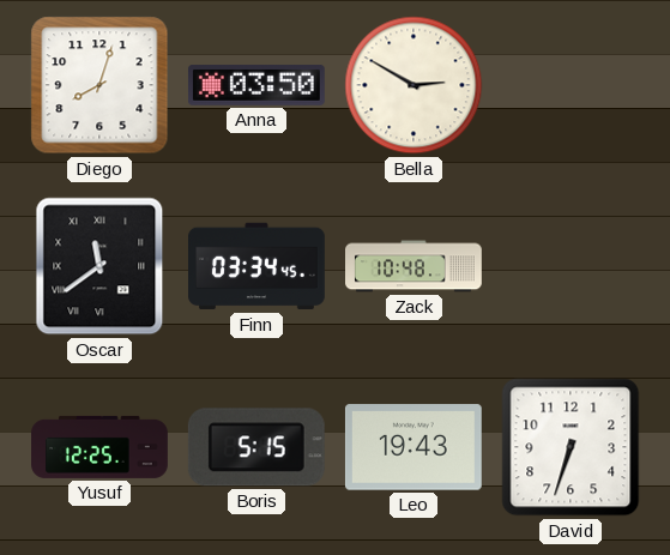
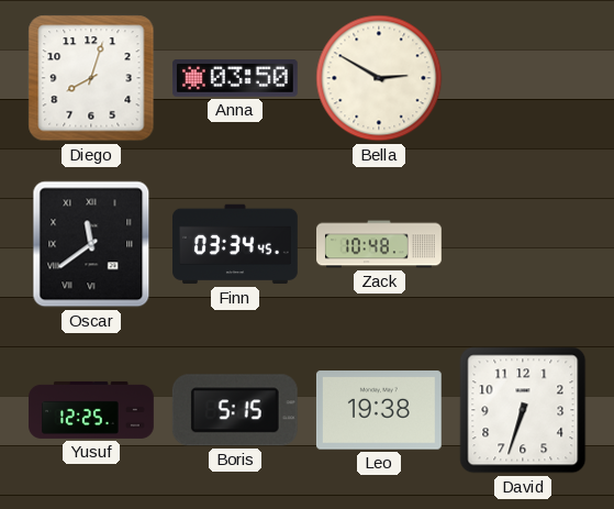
Leo: 19:43 -> 19:38
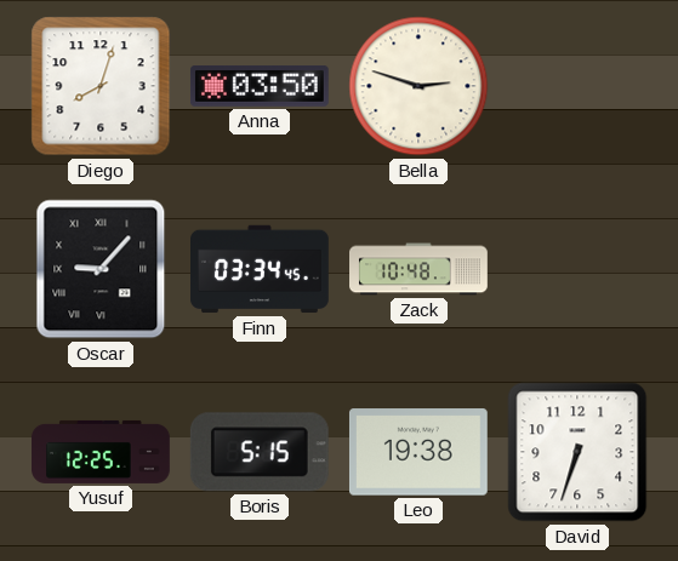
Bella: 2:50 -> 2:48
Oscar: 11:39 -> 9:07
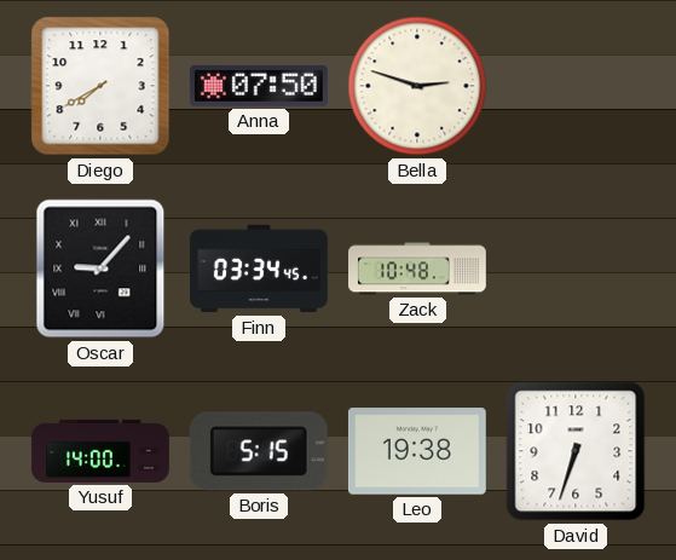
Diego: 8:03 -> 7:40
Anna: 03:50 -> 07:50
Yusuf: 12:25 -> 14:00
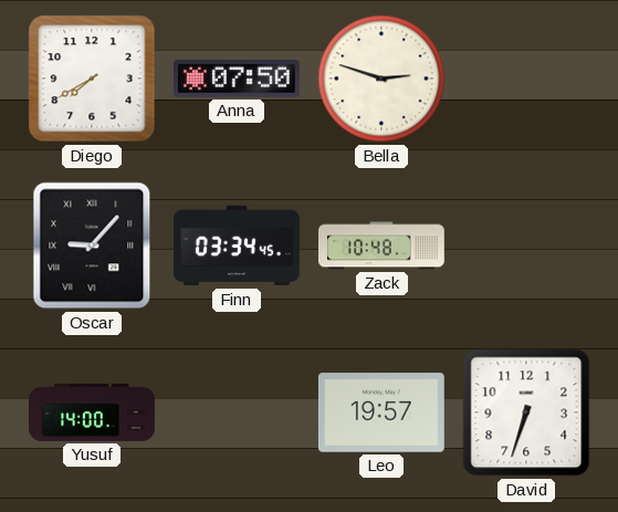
Boris: 5:15 -> none
Leo: 19:38 -> 19:57
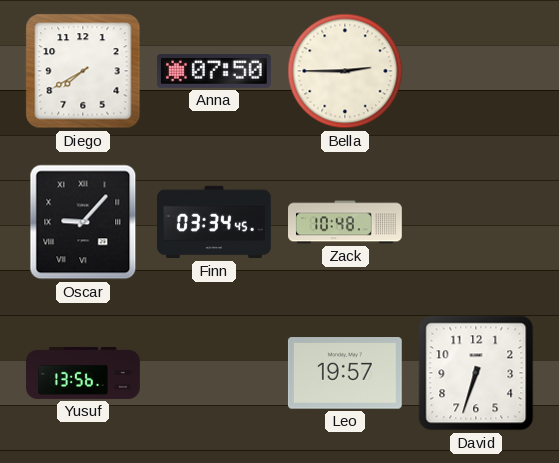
Bella: 2:48 -> 2:45
Yusuf: 14:00 -> 13:56
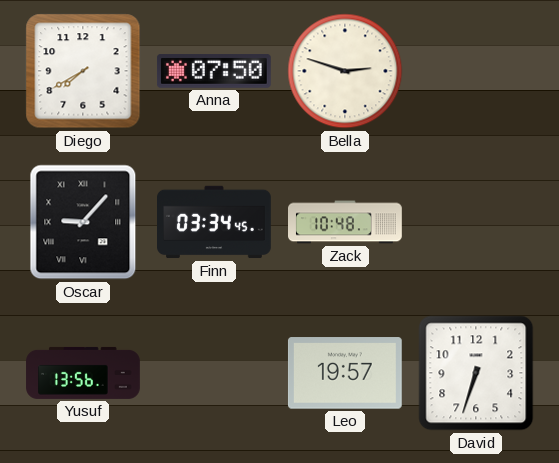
Bella: 2:45 -> 2:48
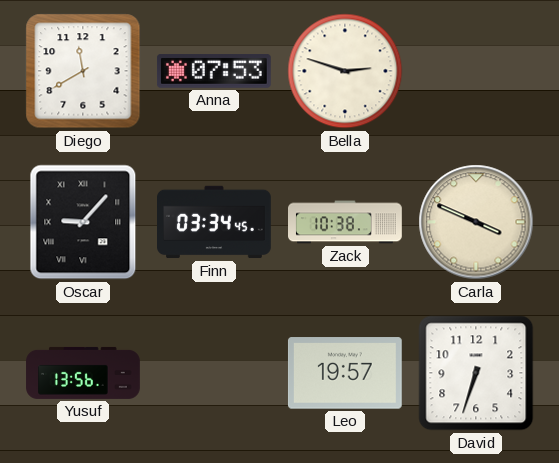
Diego: 7:40 -> 11:40
Anna: 07:50 -> 07:53
Zack: 10:48 -> 10:38
Carla: none -> 3:49
